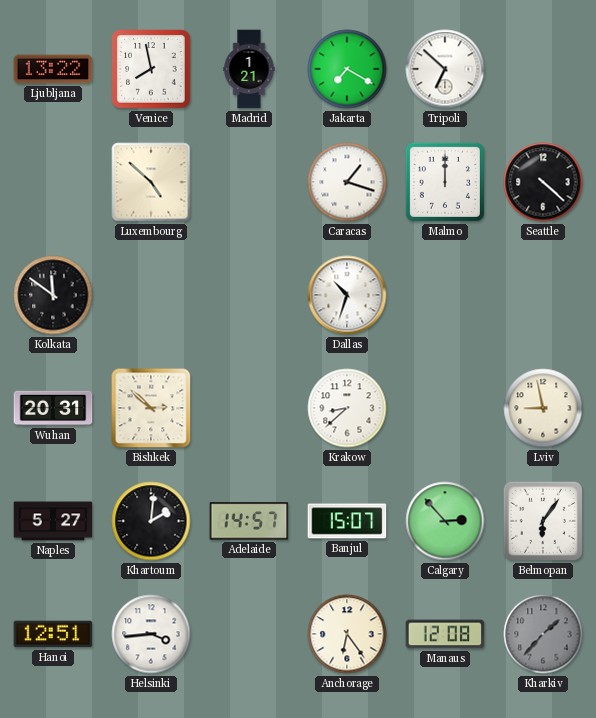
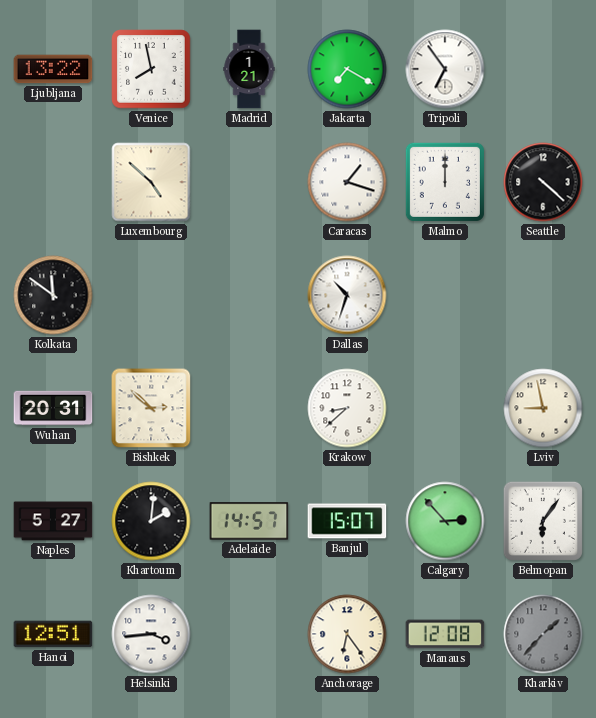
Tripoli: 6:52 -> 6:54
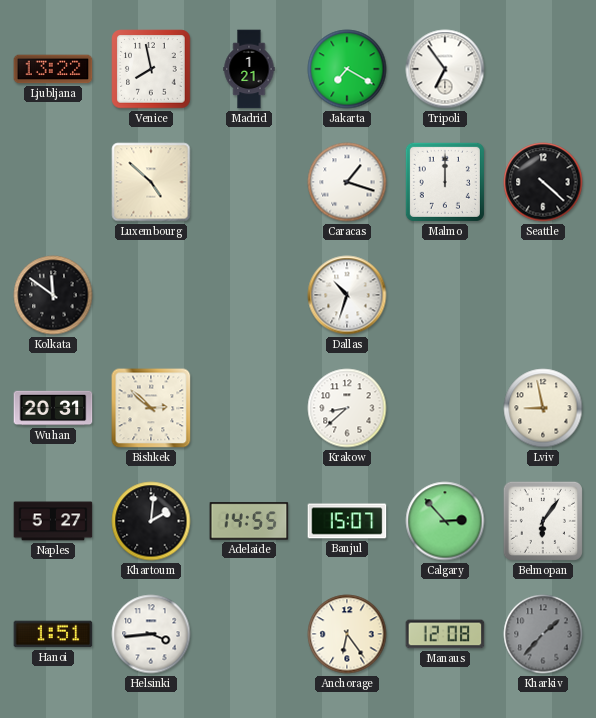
Adelaide: 14:57 -> 14:55
Hanoi: 12:51 -> 1:51
